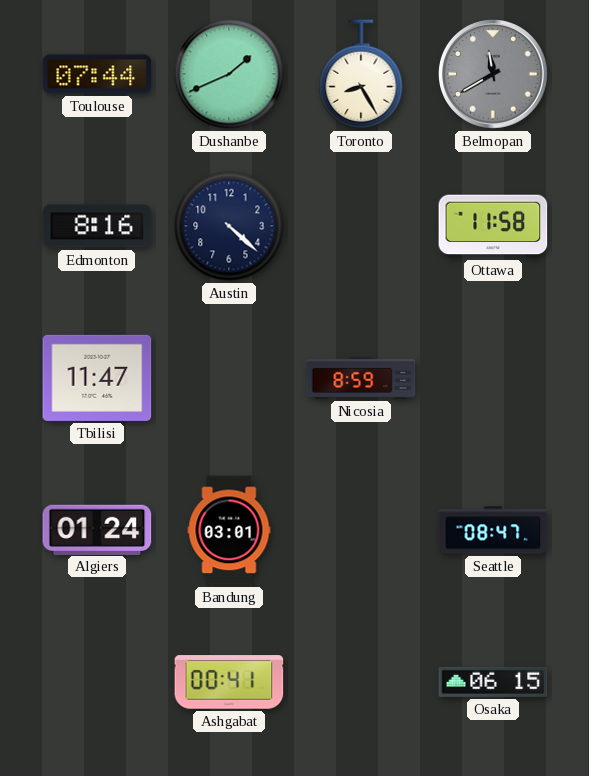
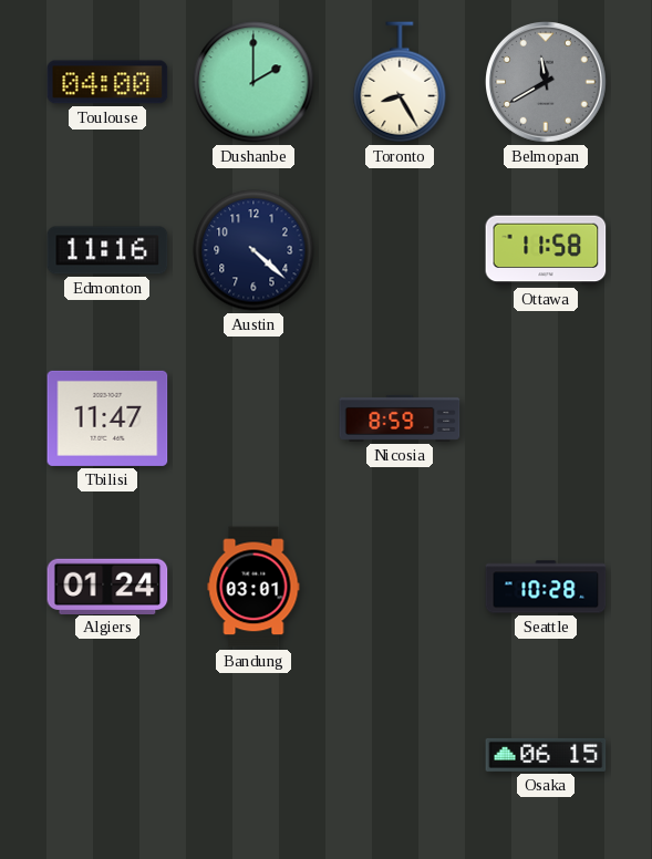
Toulouse: 07:44 -> 04:00
Dushanbe: 1:41 -> 2:00
Edmonton: 8:16 -> 11:16
Seattle: 08:47 -> 10:28
Ashgabat: 00:41 -> none
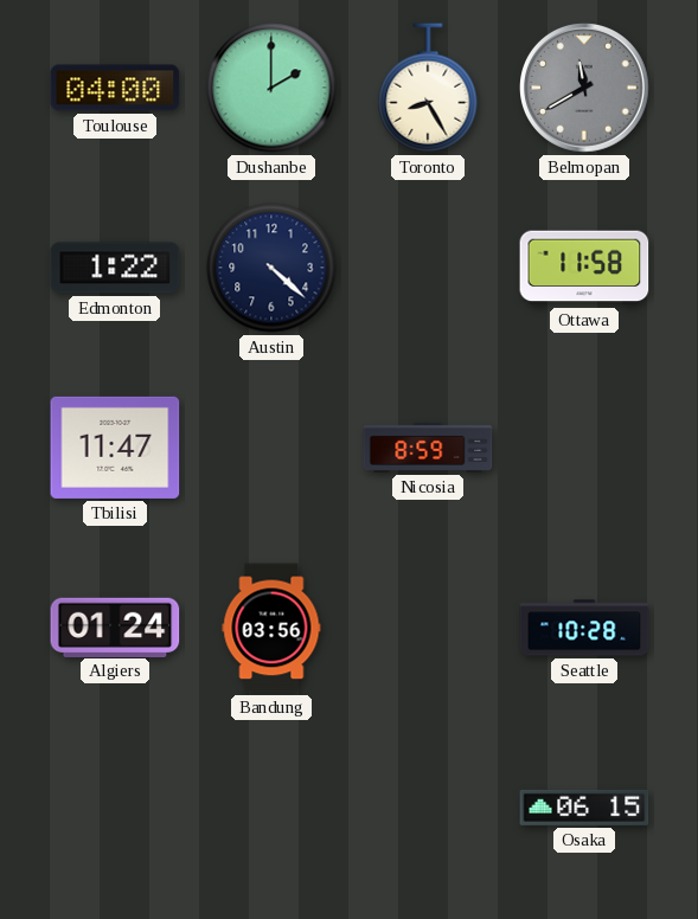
Edmonton: 11:16 -> 1:22
Bandung: 03:01 -> 03:56
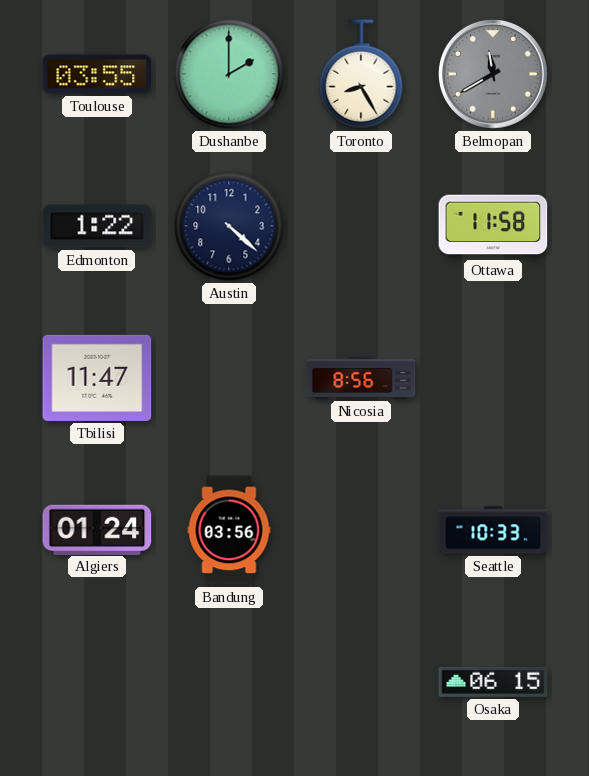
Toulouse: 04:00 -> 03:55
Nicosia: 8:59 -> 8:56
Seattle: 10:28 -> 10:33
